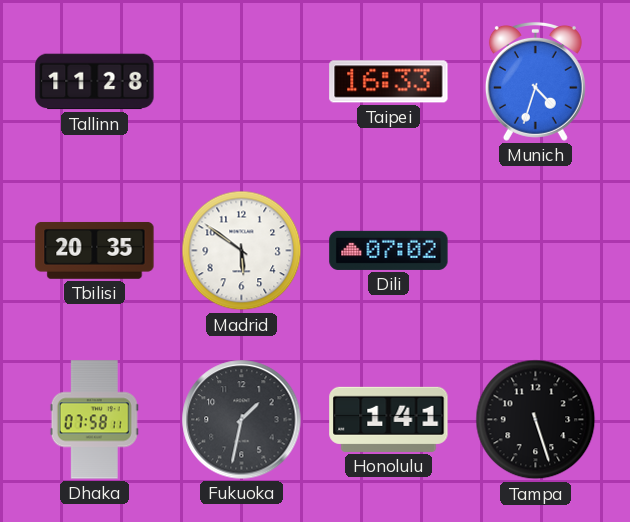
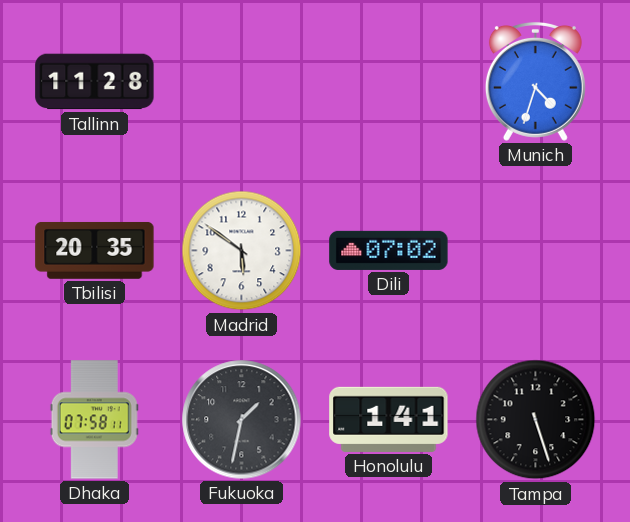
Taipei: 16:33 -> none
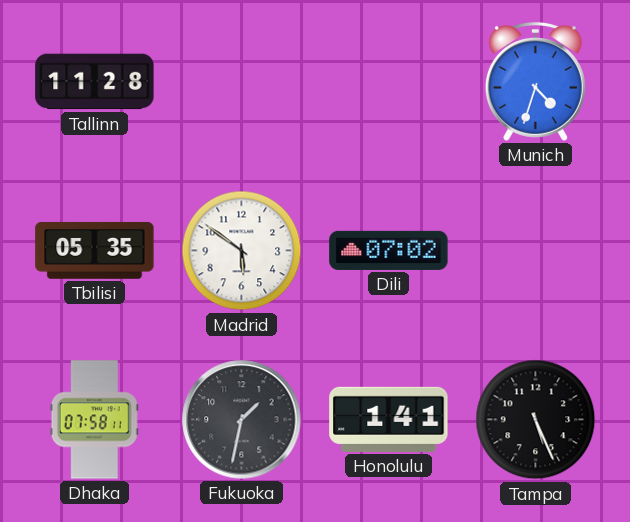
Tbilisi: 20:35 -> 05:35
Tampa: 5:27 -> 5:26
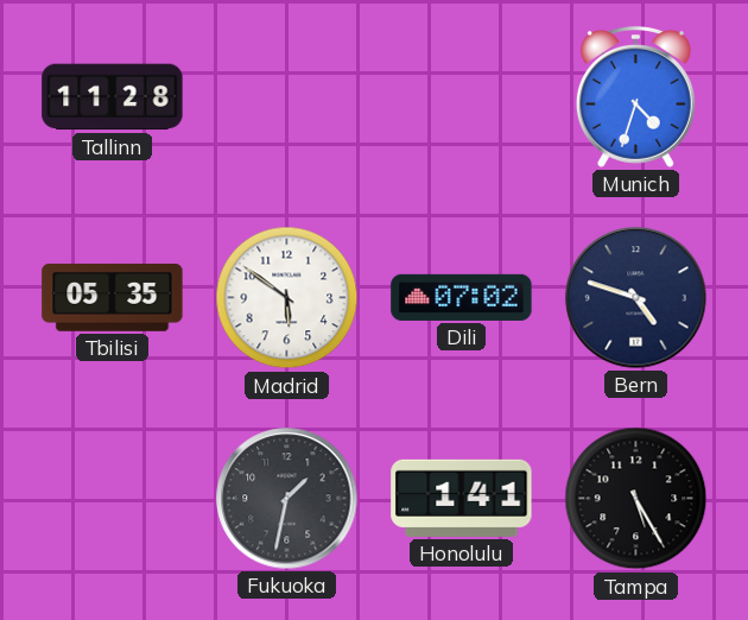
Bern: none -> 4:48
Dhaka: 07:58 -> none
Tampa: 5:26 -> 5:25
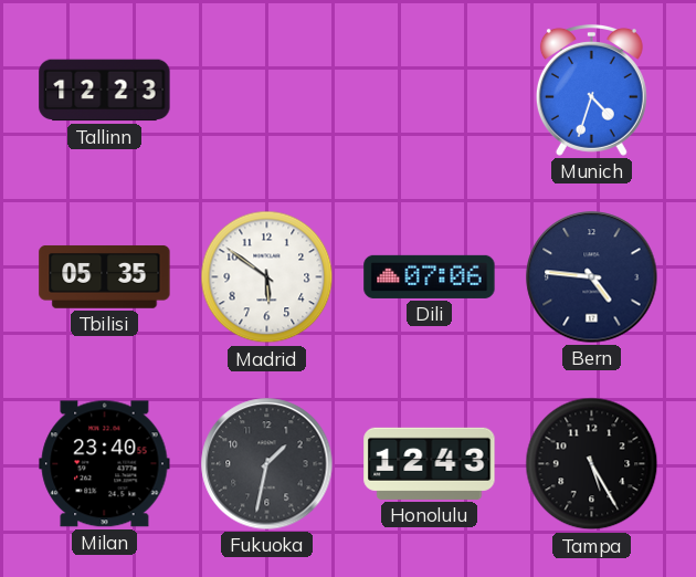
Tallinn: 11:28 -> 12:23
Dili: 07:02 -> 07:06
Bern: 4:48 -> 4:46
Milan: none -> 23:40
Honolulu: 1:41 -> 12:43
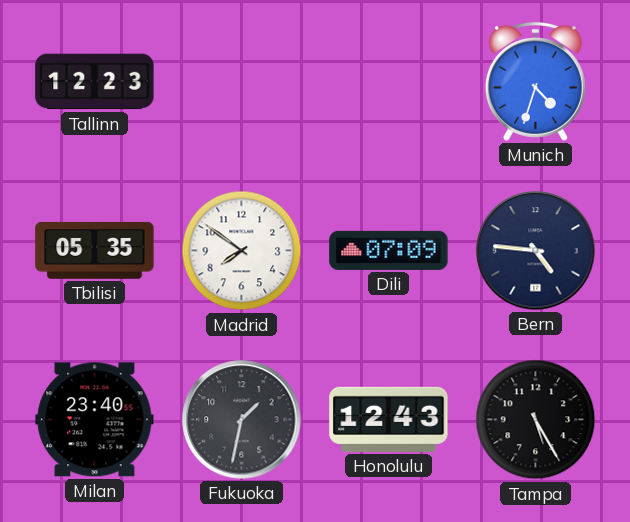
Madrid: 5:51 -> 7:51
Dili: 07:06 -> 07:09
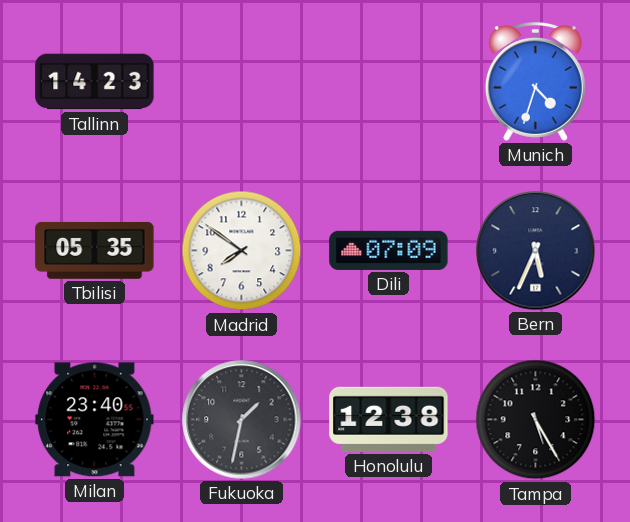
Tallinn: 12:23 -> 14:23
Bern: 4:46 -> 5:34
Honolulu: 12:43 -> 12:38
